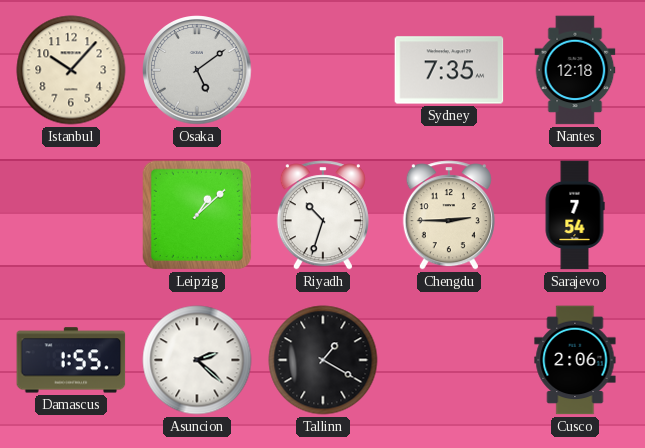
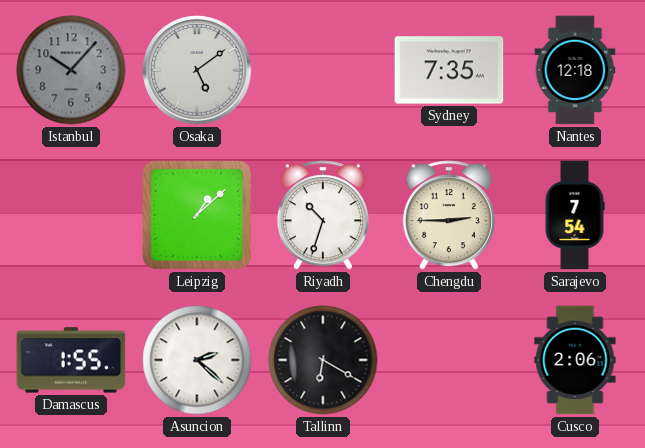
Istanbul dial: cream -> grey
Tallinn: 1:20 -> 6:20
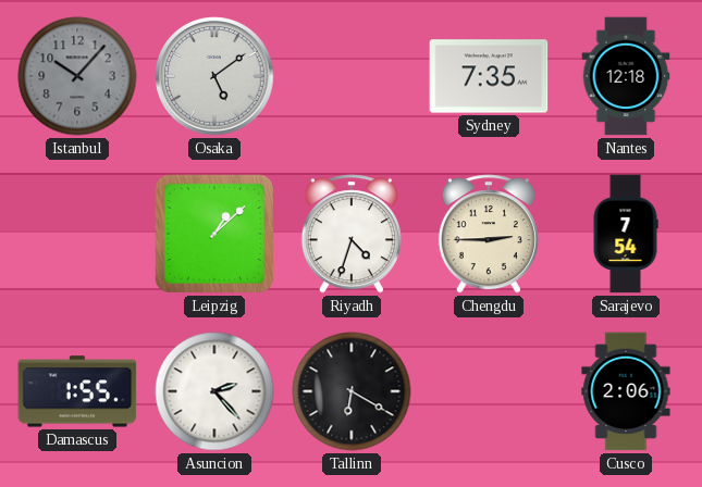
Riyadh: 10:33 -> 4:33
Asuncion: 2:22 -> 2:23
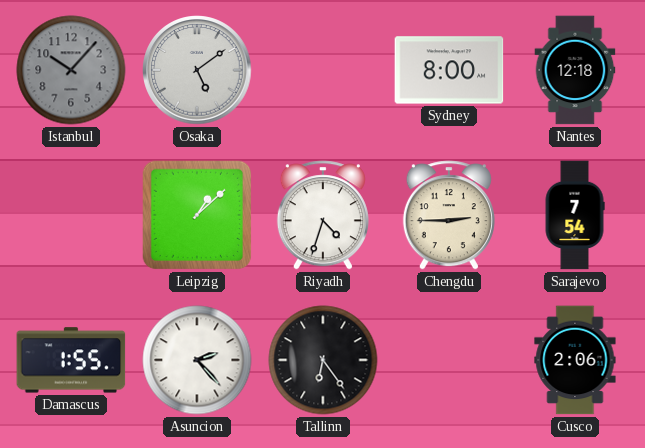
Sydney: 7:35 -> 8:00
Tallinn: 6:20 -> 6:24
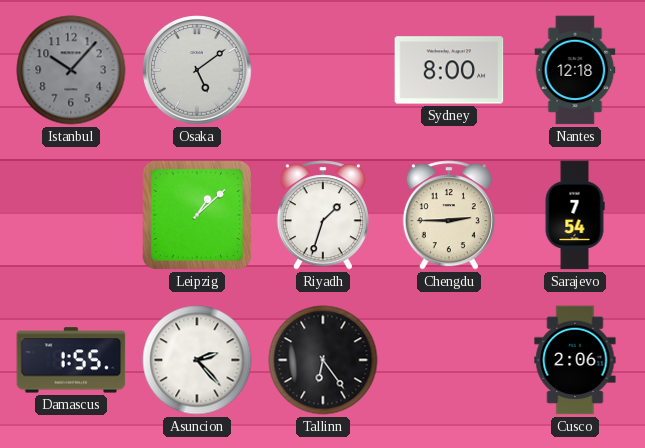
Riyadh: 4:33 -> 1:33
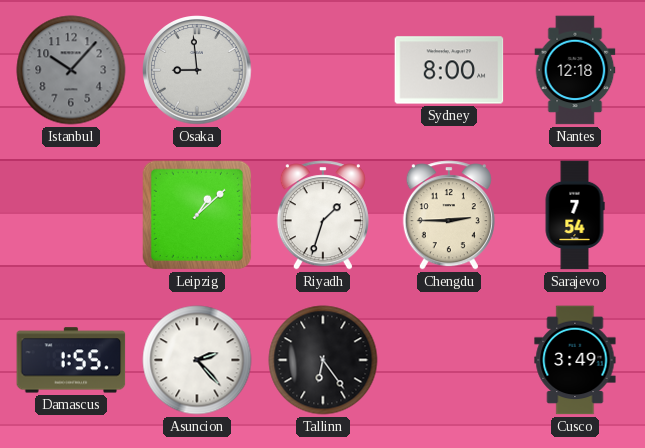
Osaka: 5:09 -> 8:59
Cusco: 2:06 -> 3:49
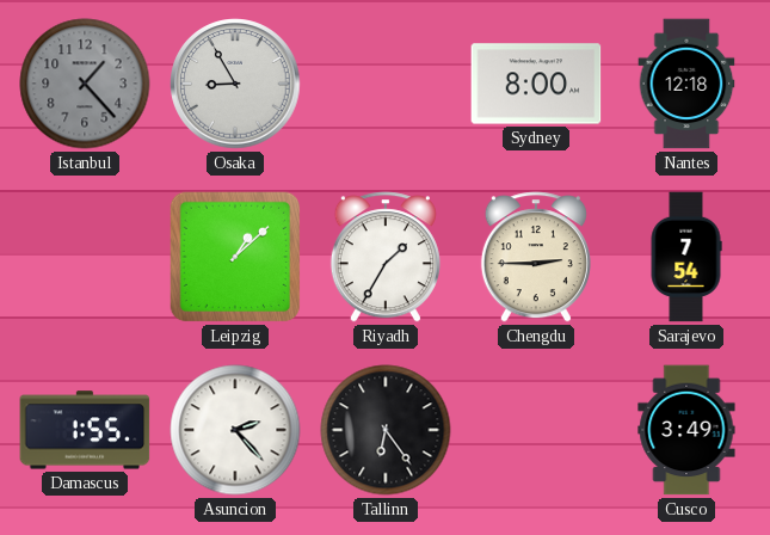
Istanbul: 10:07 -> 1:23
Osaka: 8:59 -> 8:55
Riyadh: 1:33 -> 1:35
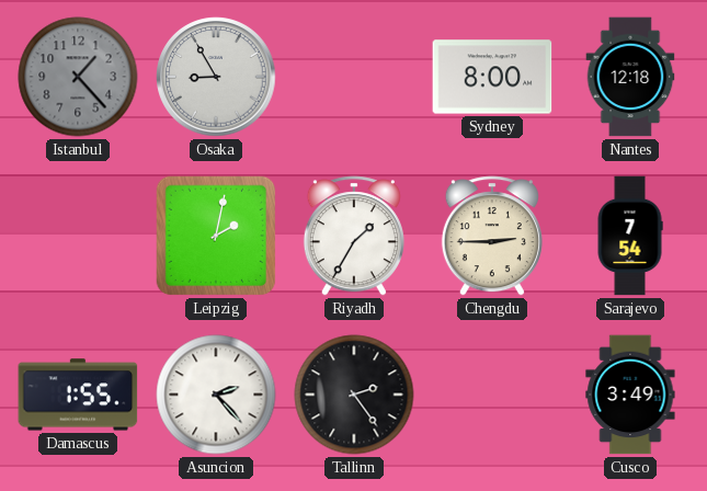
Leipzig: 1:08 -> 2:02
Tallinn: 6:24 -> 2:24
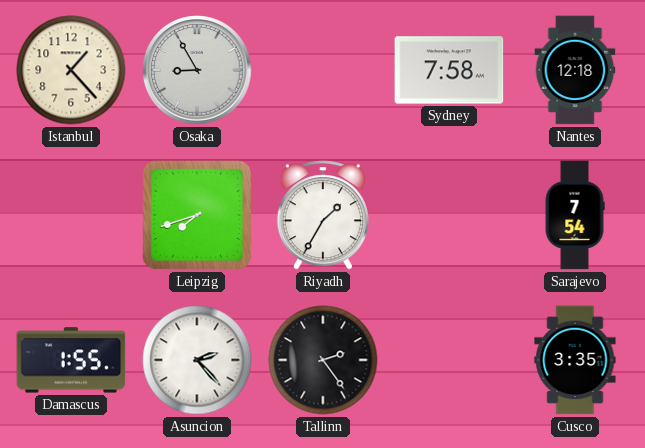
Istanbul dial: grey -> cream
Sydney: 8:00 -> 7:58
Leipzig: 2:02 -> 7:42
Chengdu: 2:45 -> none
Cusco: 3:49 -> 3:35
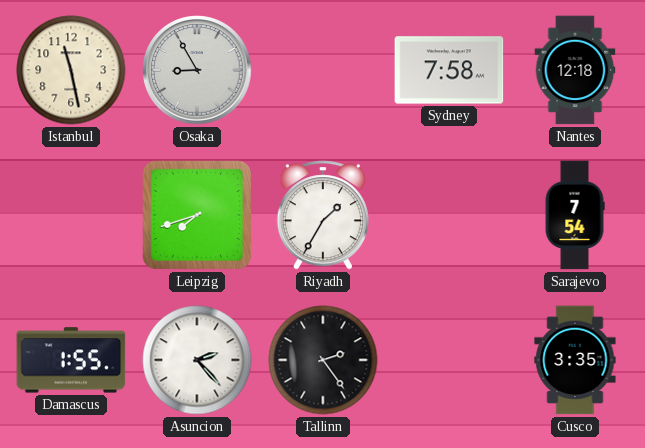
Istanbul: 1:23 -> 11:28
